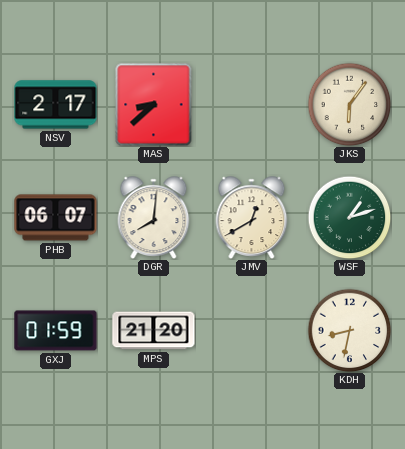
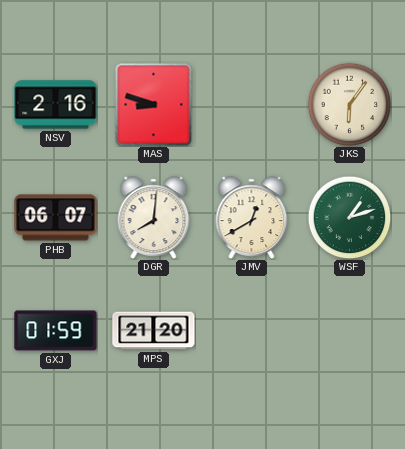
NSV: 2:17 -> 2:16
MAS: 8:38 -> 8:48
KDH: 8:32 -> none
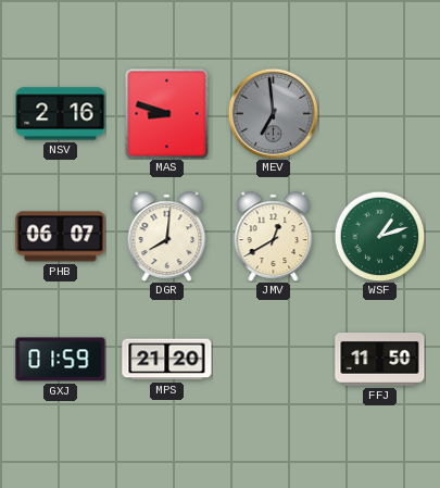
MEV: none -> 6:59
JKS: 6:06 -> none
FFJ: none -> 11:50
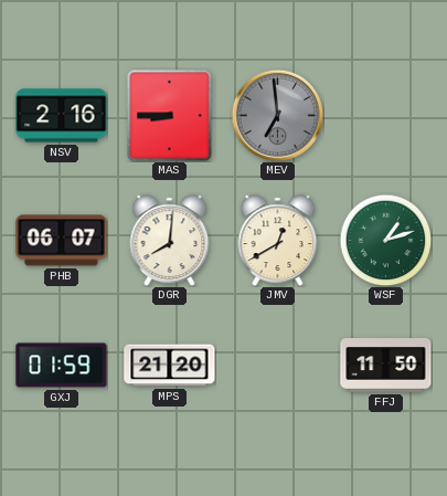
MAS: 8:48 -> 8:45
